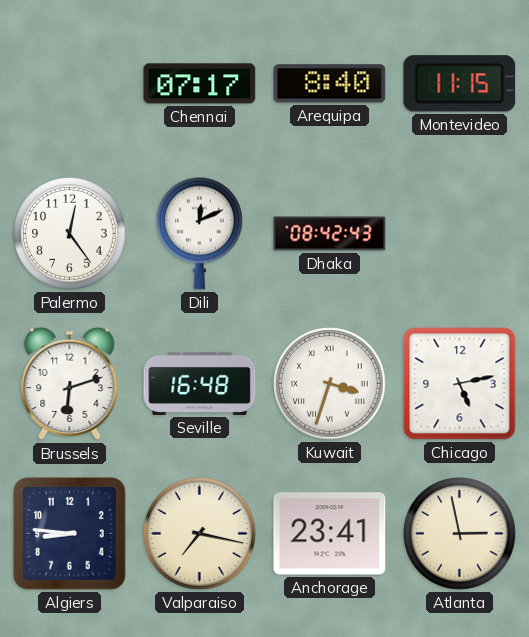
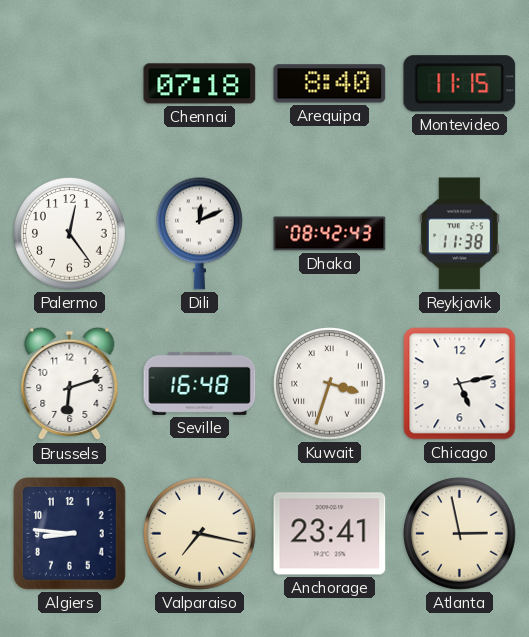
Chennai: 07:17 -> 07:18
Reykjavik: none -> 11:38
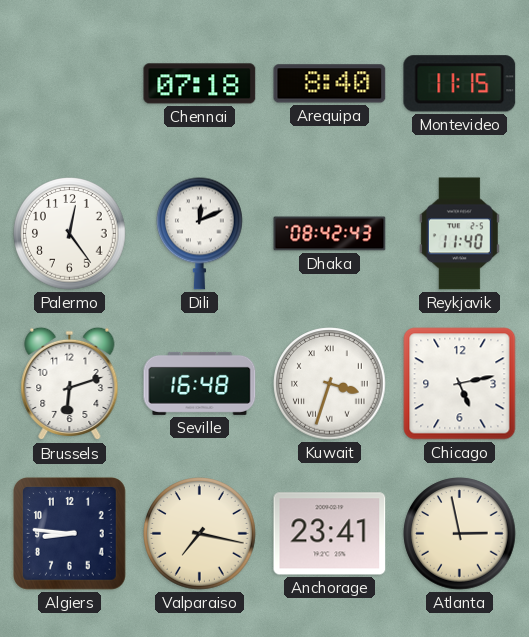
Reykjavik: 11:38 -> 11:40
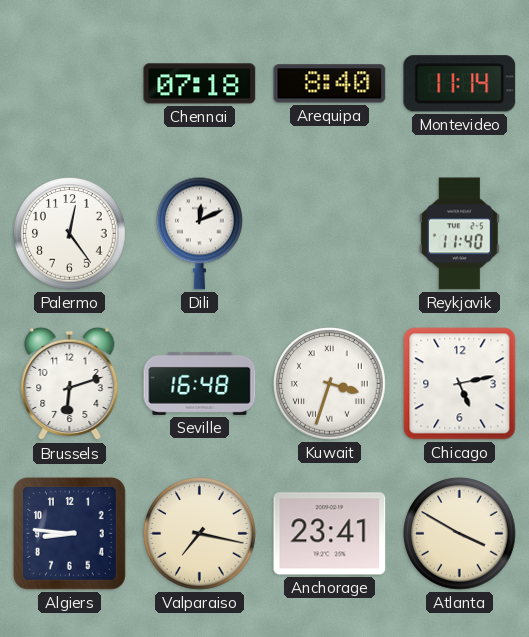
Montevideo: 11:15 -> 11:14
Dhaka: 08:42 -> none
Atlanta: 2:58 -> 3:50
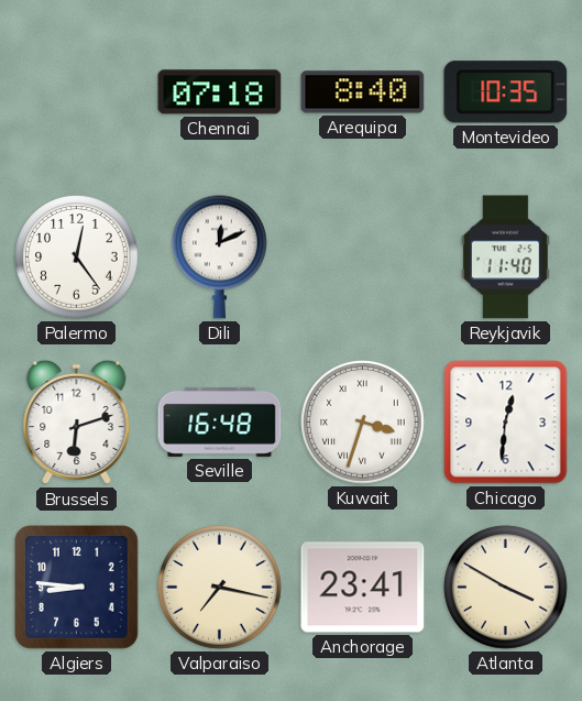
Montevideo: 11:14 -> 10:35
Chicago: 5:13 -> 12:31
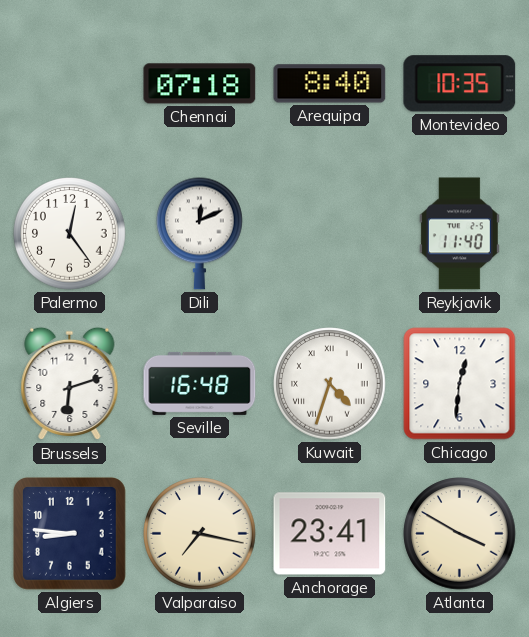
Kuwait: 3:33 -> 4:33
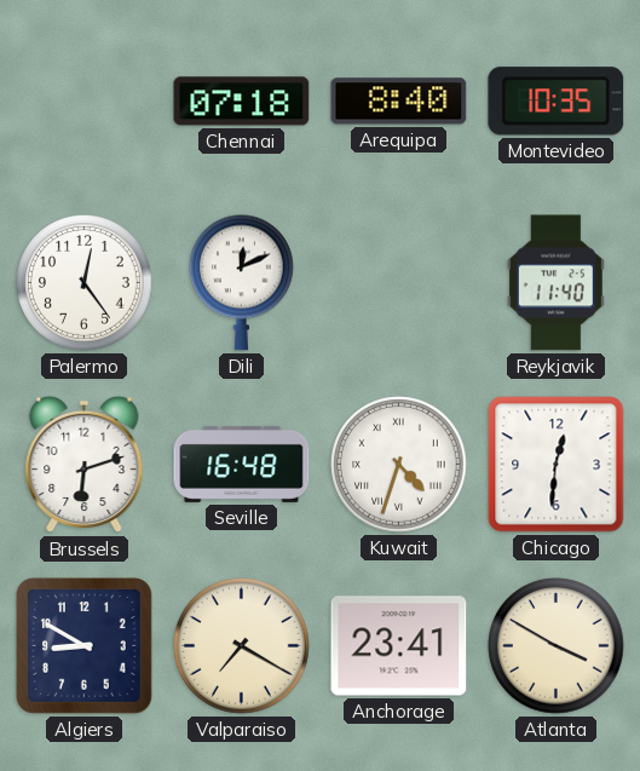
Algiers: 8:46 -> 8:50
Valparaiso: 7:17 -> 7:20
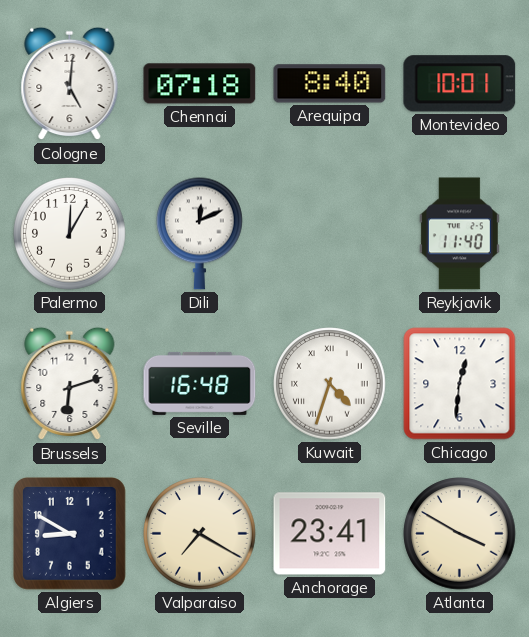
Cologne: none -> 5:01
Montevideo: 10:35 -> 10:01
Palermo: 12:24 -> 12:05
